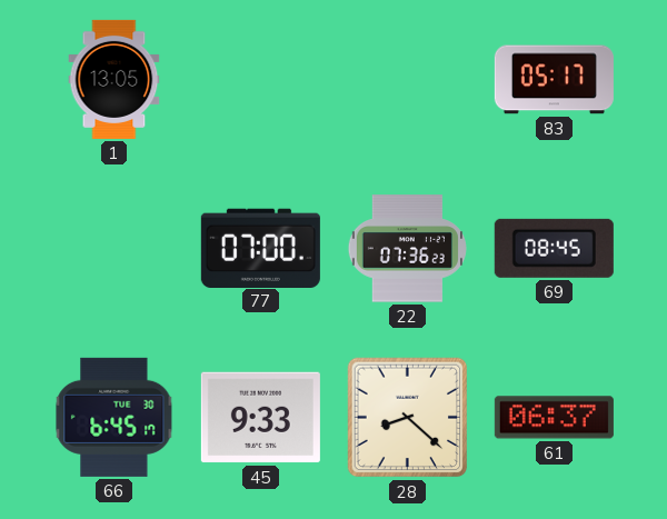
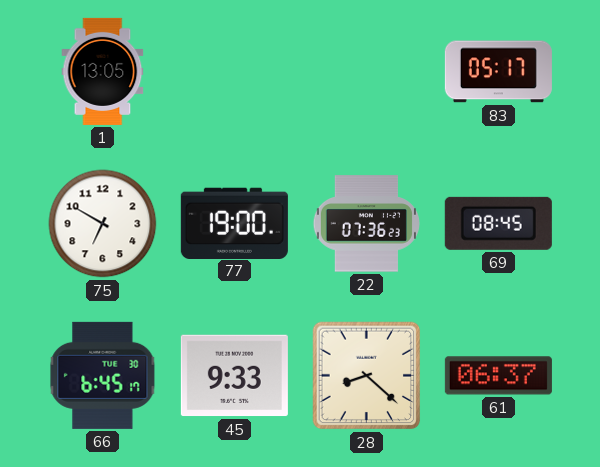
75: none -> 6:50
77: 07:00 -> 19:00
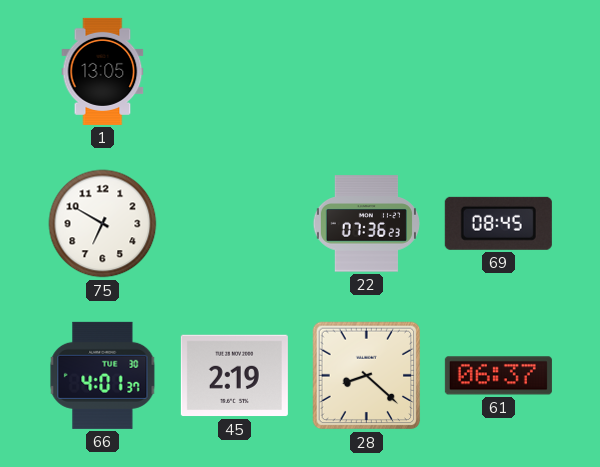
83: 05:17 -> none
77: 19:00 -> none
66: 6:45 -> 4:01
45: 9:33 -> 2:19
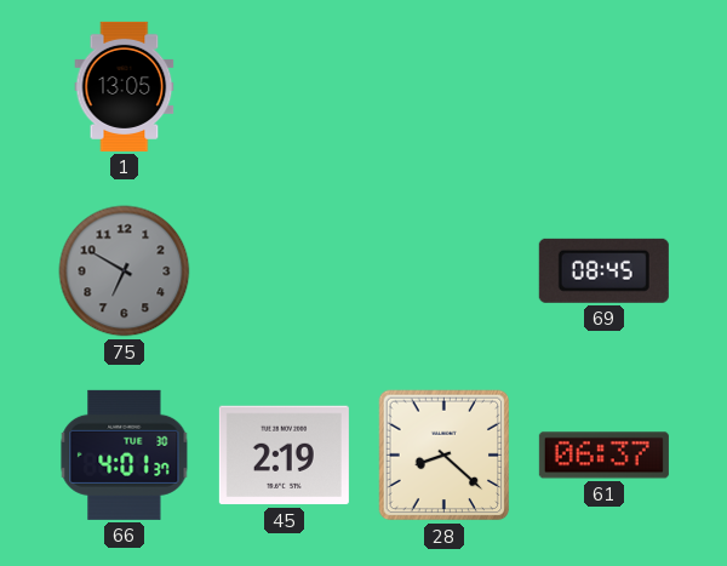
75 dial: white -> grey
22: 07:36 -> none
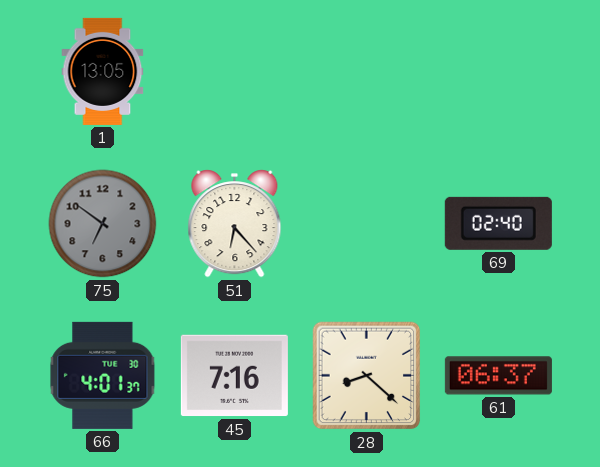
75: 6:50 -> 6:51
51: none -> 6:23
69: 08:45 -> 02:40
45: 2:19 -> 7:16
